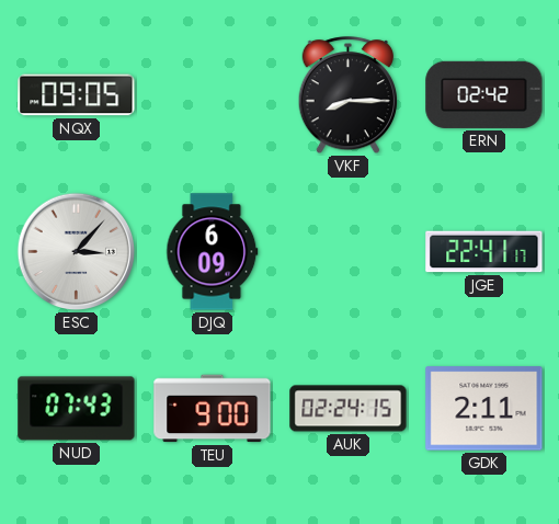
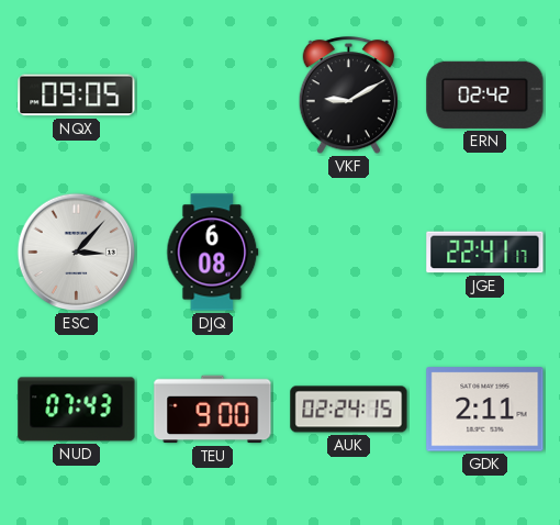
VKF: 8:15 -> 9:10
DJQ: 6:09 -> 6:08
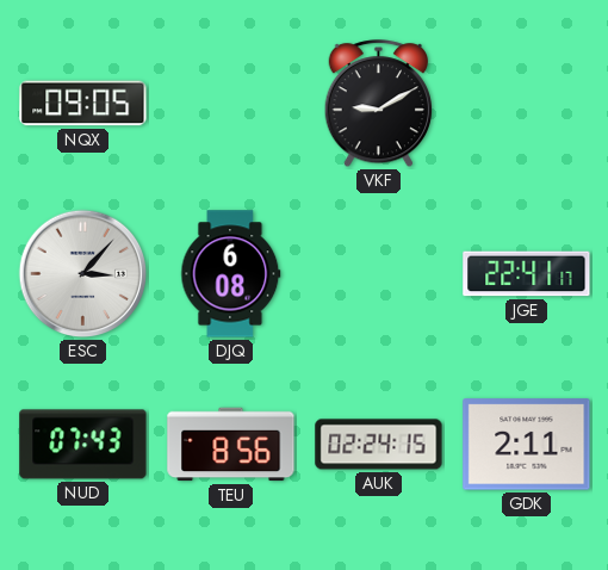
ERN: 02:42 -> none
TEU: 9:00 -> 8:56
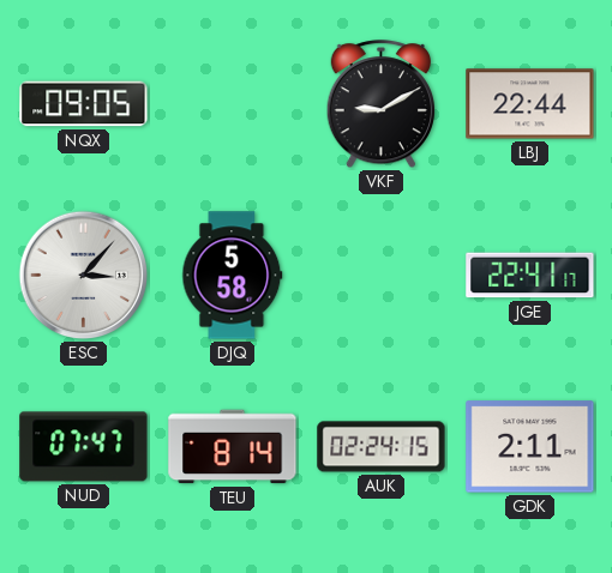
LBJ: none -> 22:44
DJQ: 6:08 -> 5:58
NUD: 07:43 -> 07:47
TEU: 8:56 -> 8:14
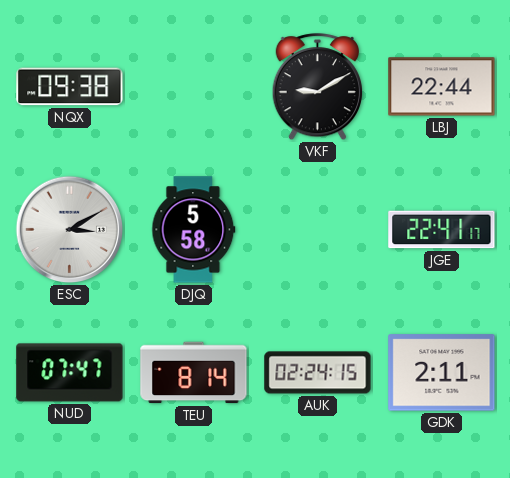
NQX: 09:05 -> 09:38
ESC: 3:07 -> 3:10
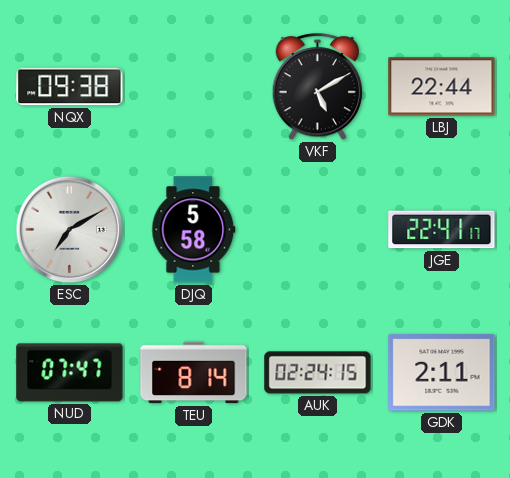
VKF: 9:10 -> 5:10
ESC: 3:10 -> 7:10
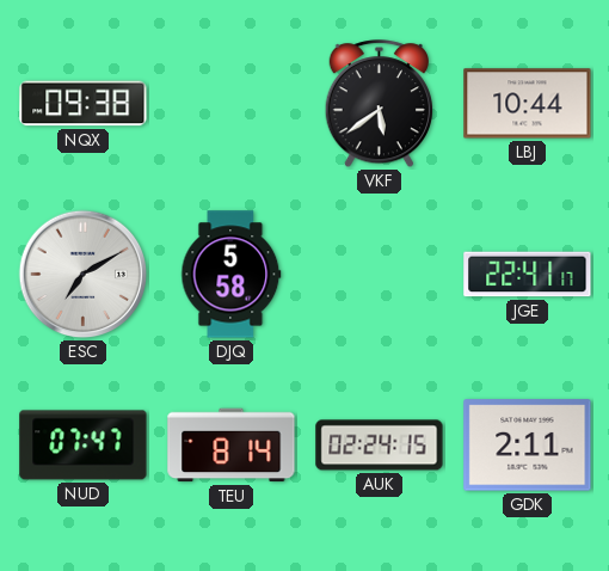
VKF: 5:10 -> 5:39
LBJ: 22:44 -> 10:44
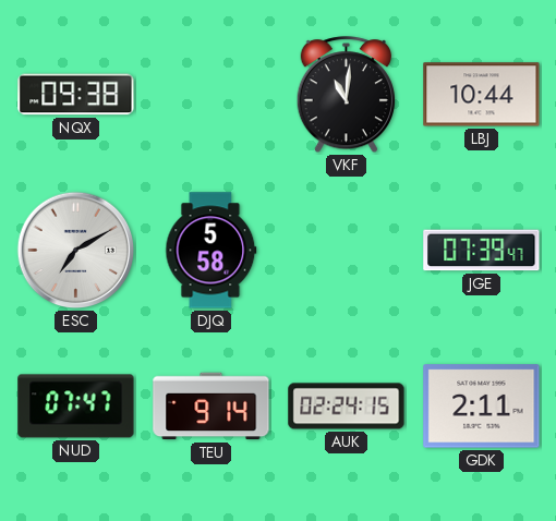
VKF: 5:39 -> 11:01
JGE: 22:41 -> 07:39
TEU: 8:14 -> 9:14
